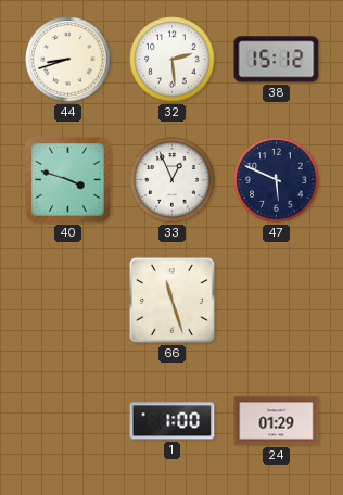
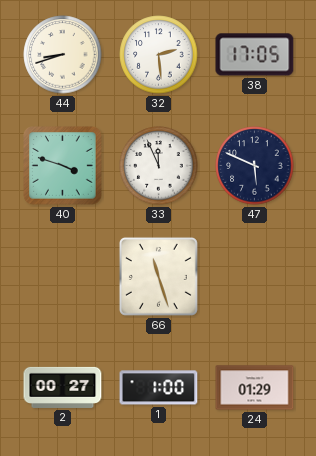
38: 15:12 -> 17:05
33: 12:56 -> 11:56
2: none -> 00:27
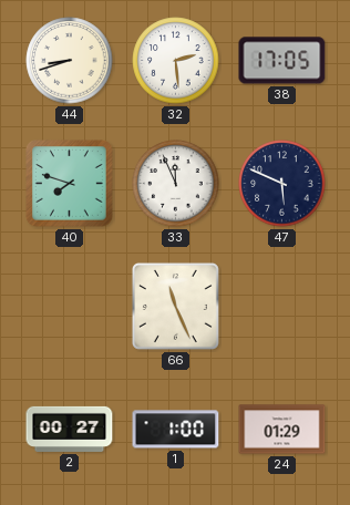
40: 3:48 -> 7:48
66: 11:27 -> 11:26
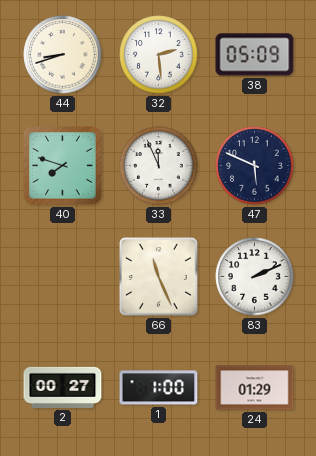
38: 17:05 -> 05:09
83: none -> 2:11
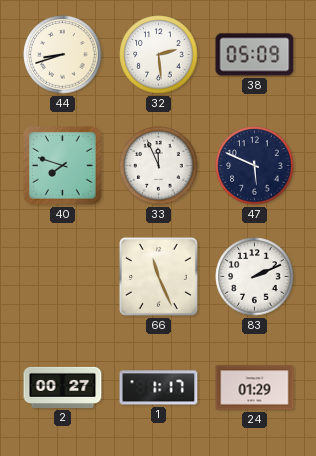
1: 1:00 -> 1:17
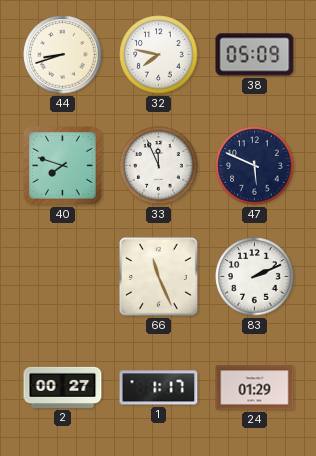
32: 2:29 -> 7:47
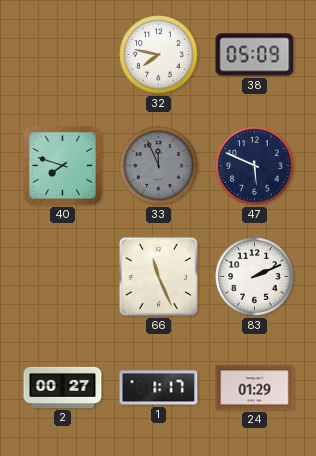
44: 8:42 -> none
33 dial: white -> grey
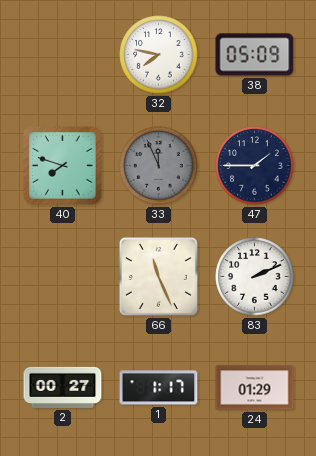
47: 5:49 -> 1:45
